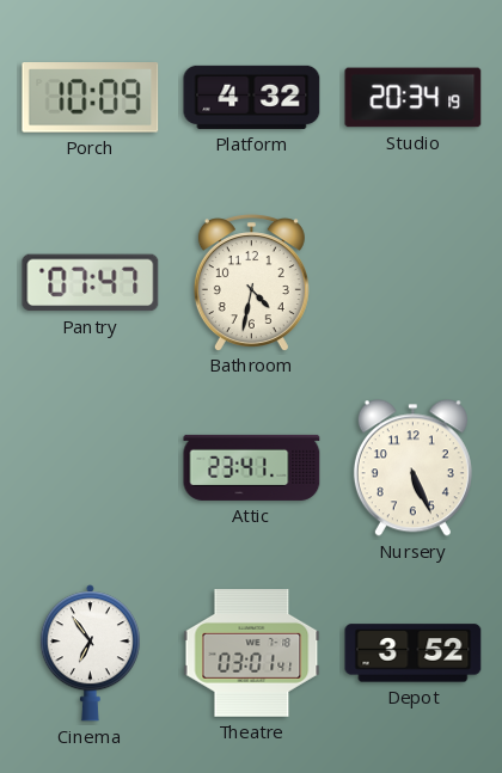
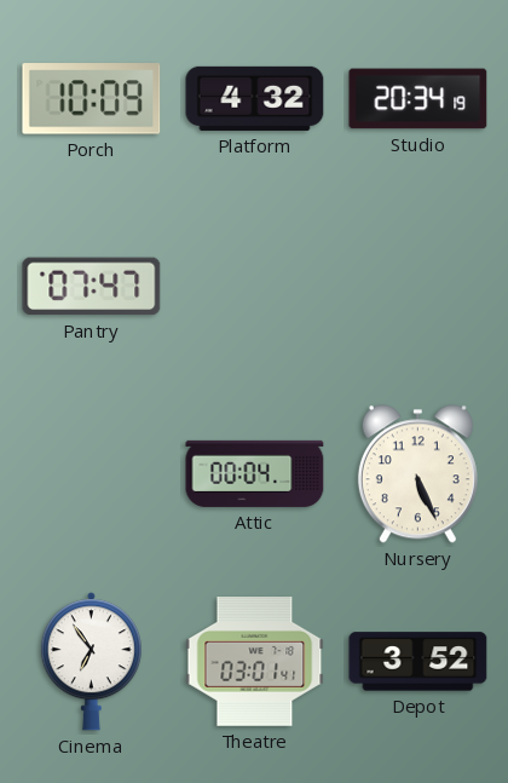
Bathroom: 4:32 -> none
Attic: 23:41 -> 00:04
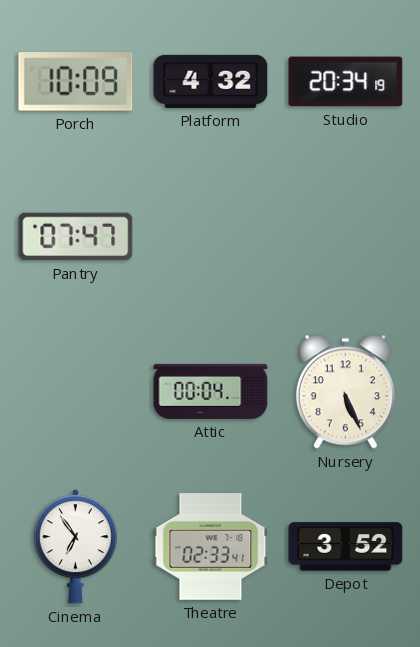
Theatre: 03:01 -> 02:33
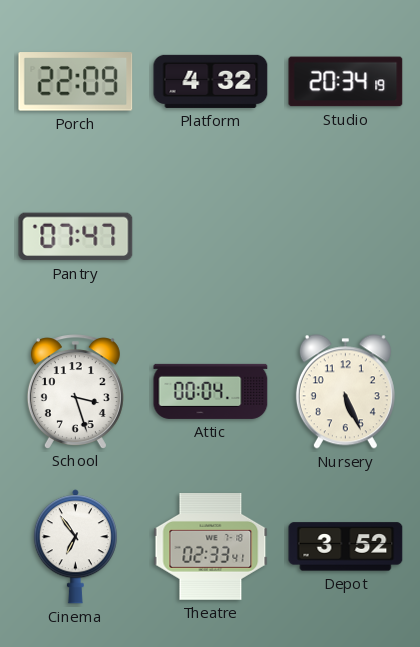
Porch: 10:09 -> 22:09
School: none -> 3:27
